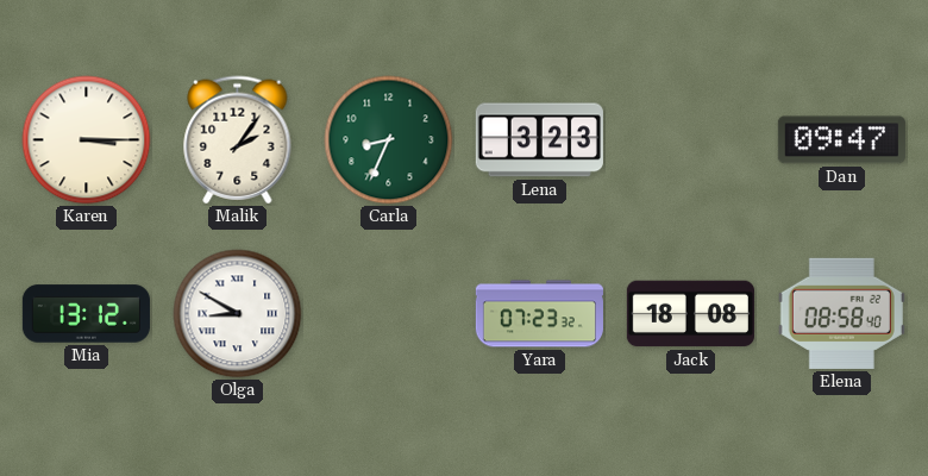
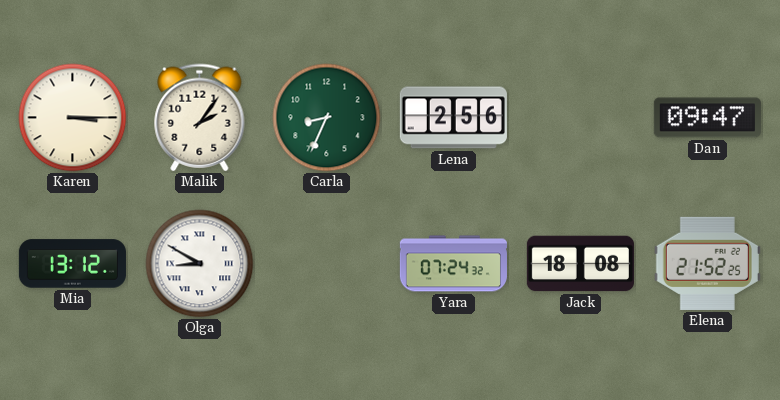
Lena: 3:23 -> 2:56
Yara: 07:23 -> 07:24
Elena: 08:58 -> 21:52
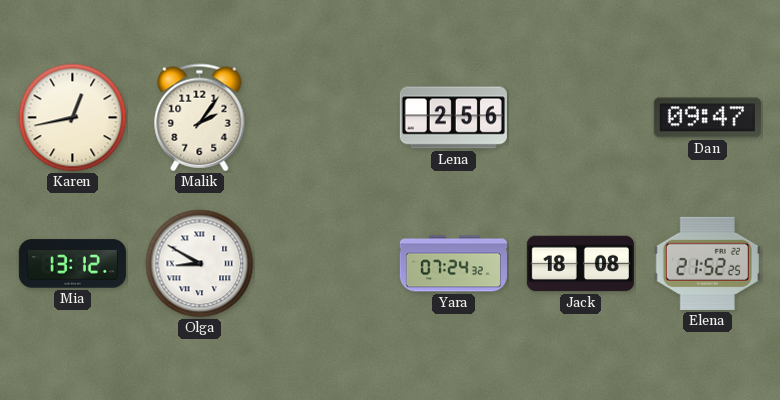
Karen: 3:15 -> 12:43
Carla: 8:34 -> none
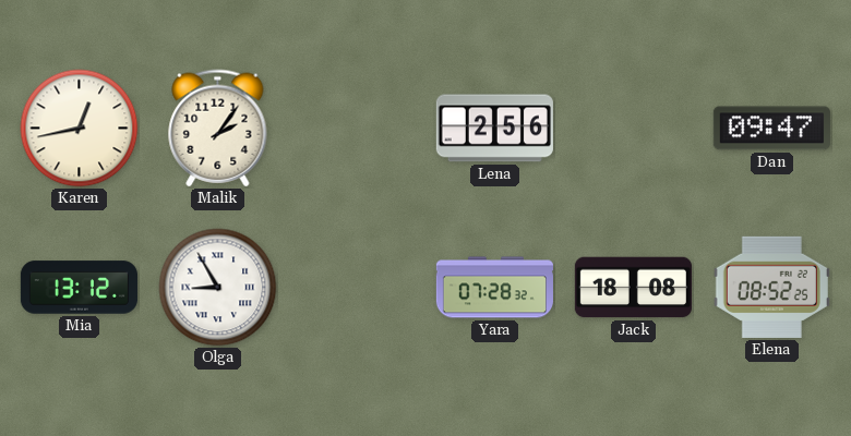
Olga: 8:50 -> 8:55
Yara: 07:24 -> 07:28
Elena: 21:52 -> 08:52
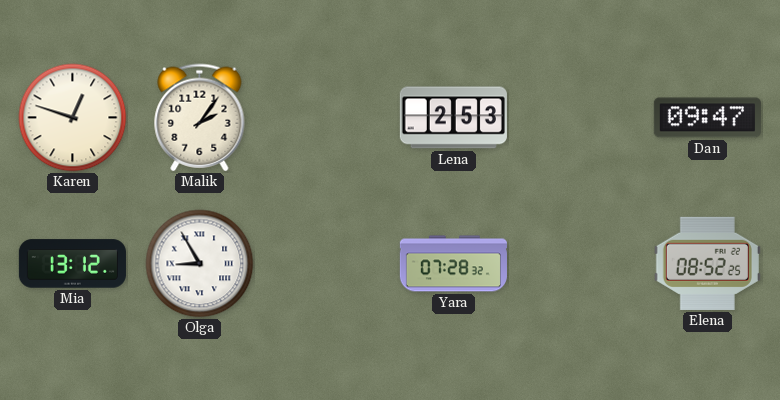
Karen: 12:43 -> 12:48
Lena: 2:56 -> 2:53
Jack: 18:08 -> none
